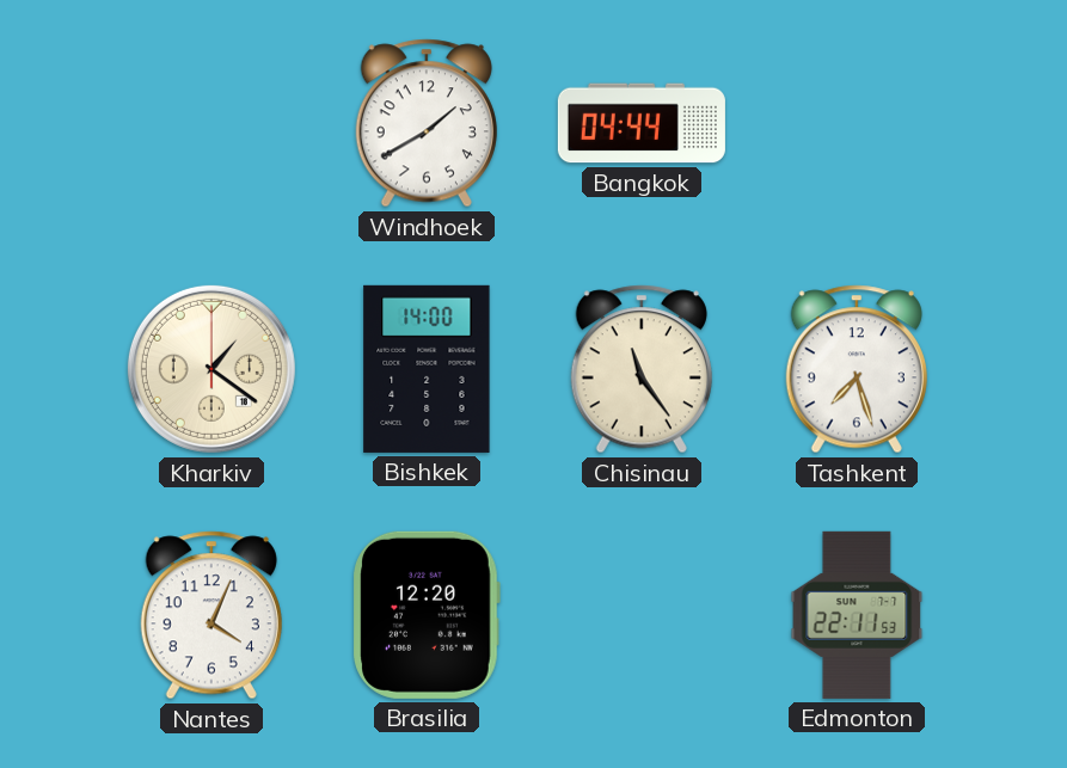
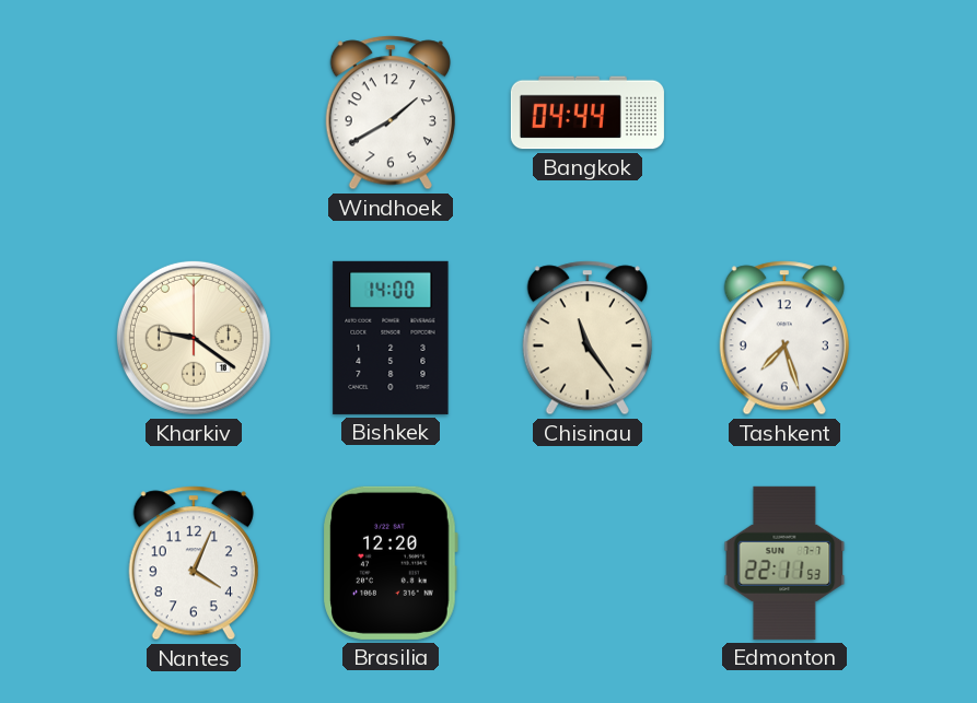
Kharkiv: 1:21 -> 9:21
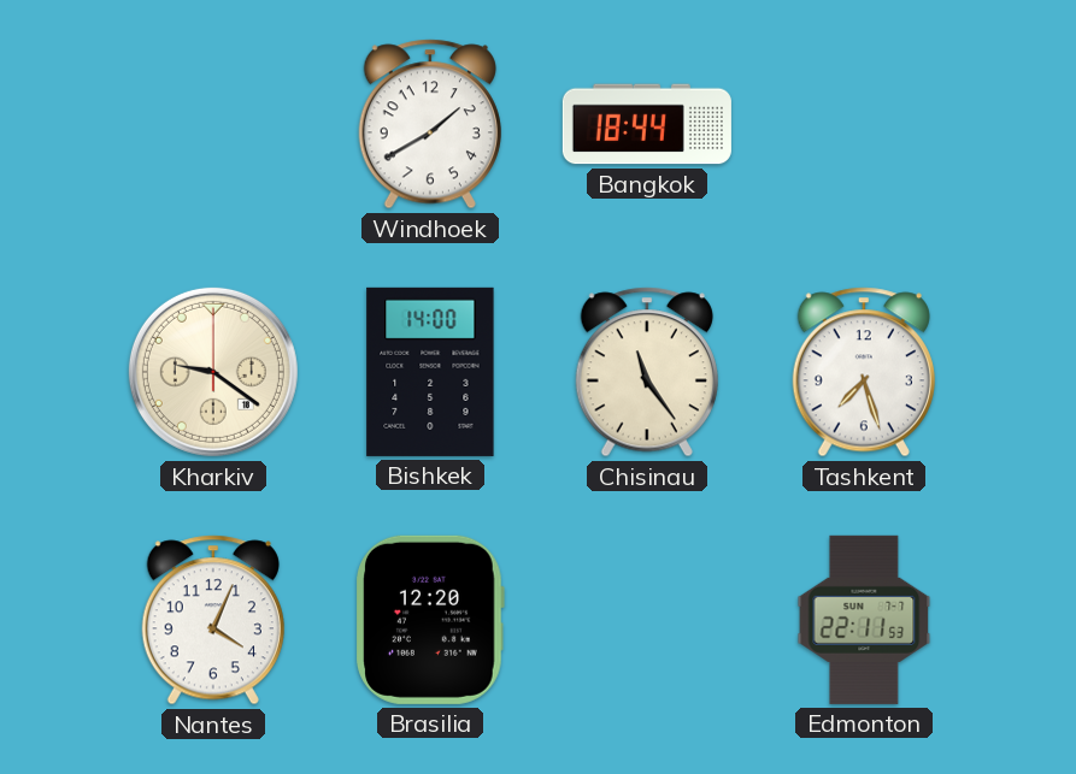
Bangkok: 04:44 -> 18:44
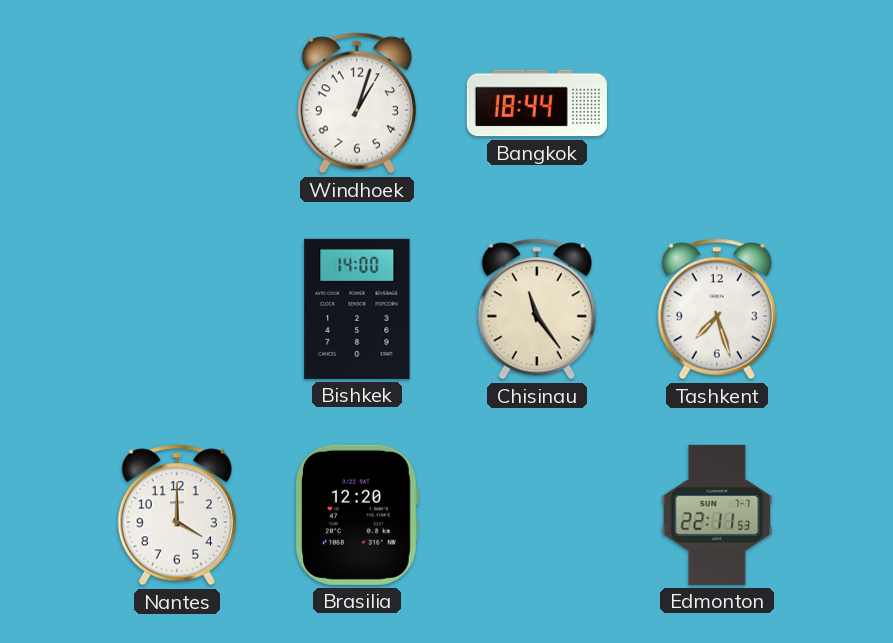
Windhoek: 1:40 -> 1:03
Kharkiv: 9:21 -> none
Nantes: 4:04 -> 4:00
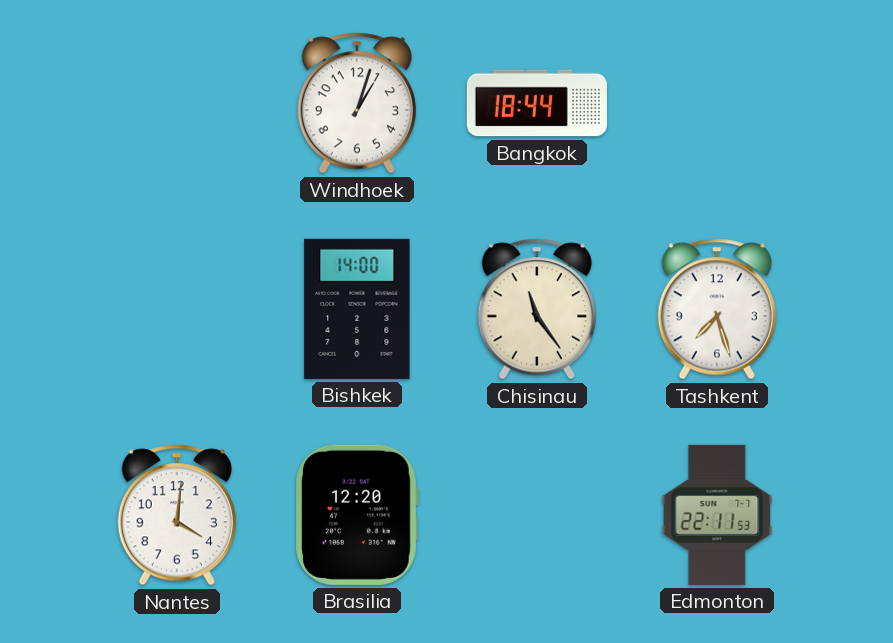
Nantes: 4:00 -> 4:01
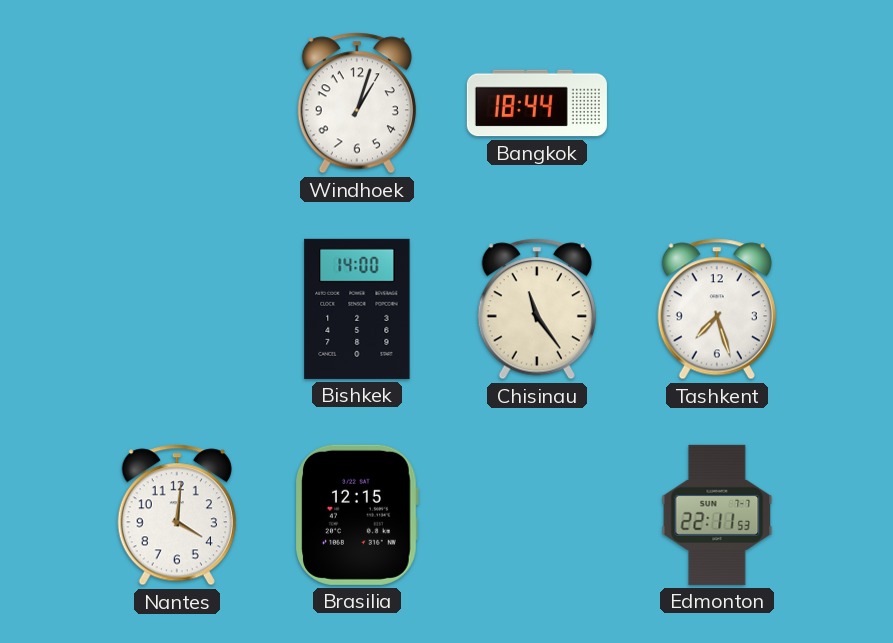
Brasilia: 12:20 -> 12:15
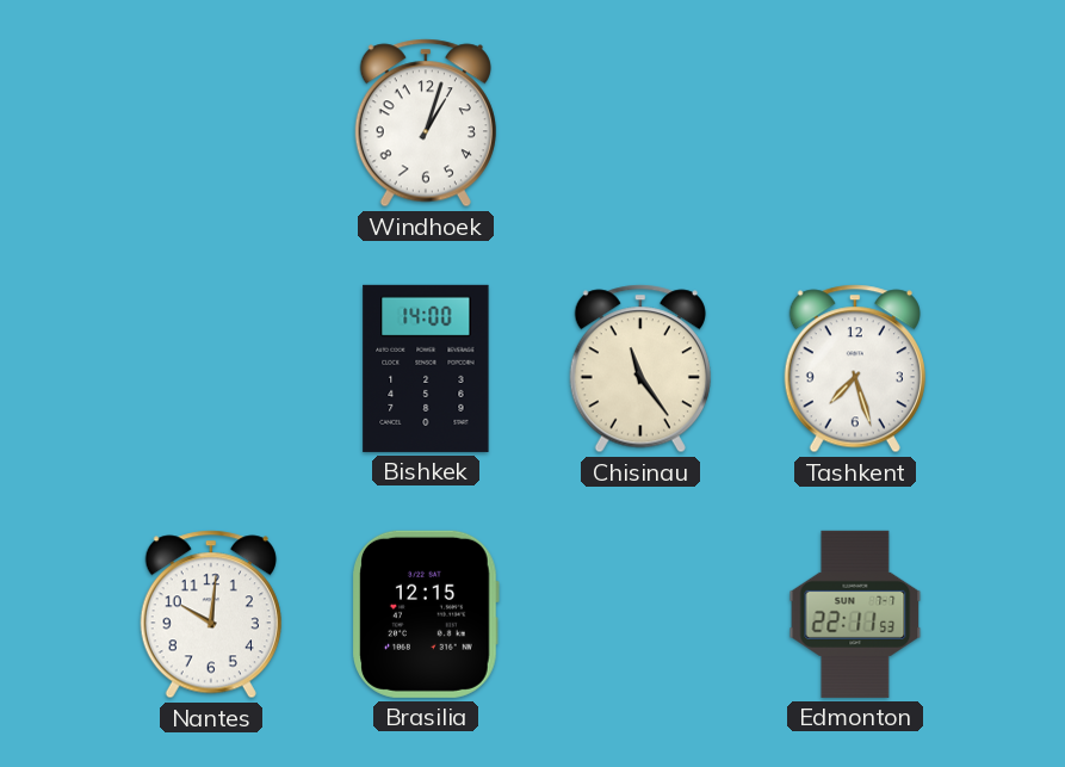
Bangkok: 18:44 -> none
Nantes: 4:01 -> 10:01
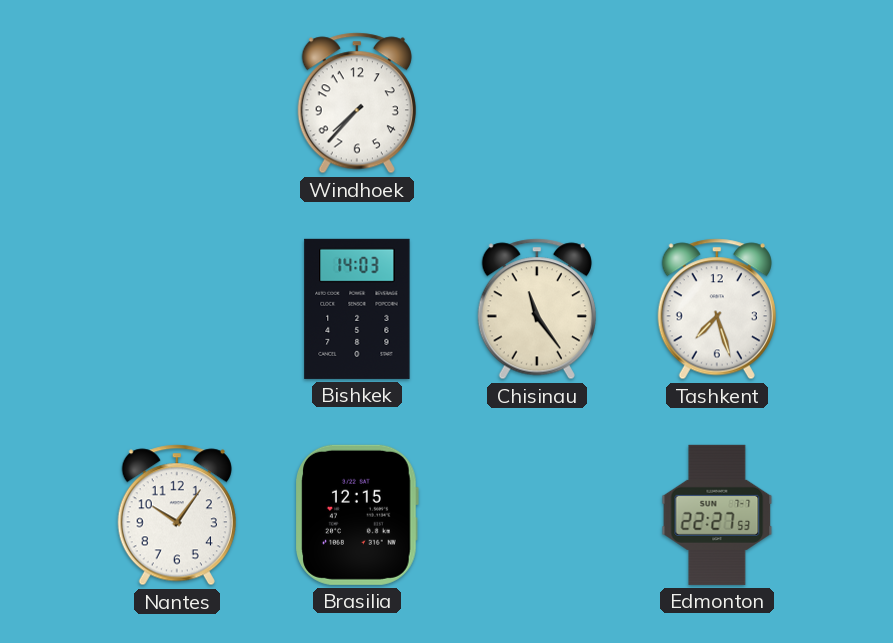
Windhoek: 1:03 -> 7:37
Bishkek: 14:00 -> 14:03
Nantes: 10:01 -> 10:06
Edmonton: 22:11 -> 22:27
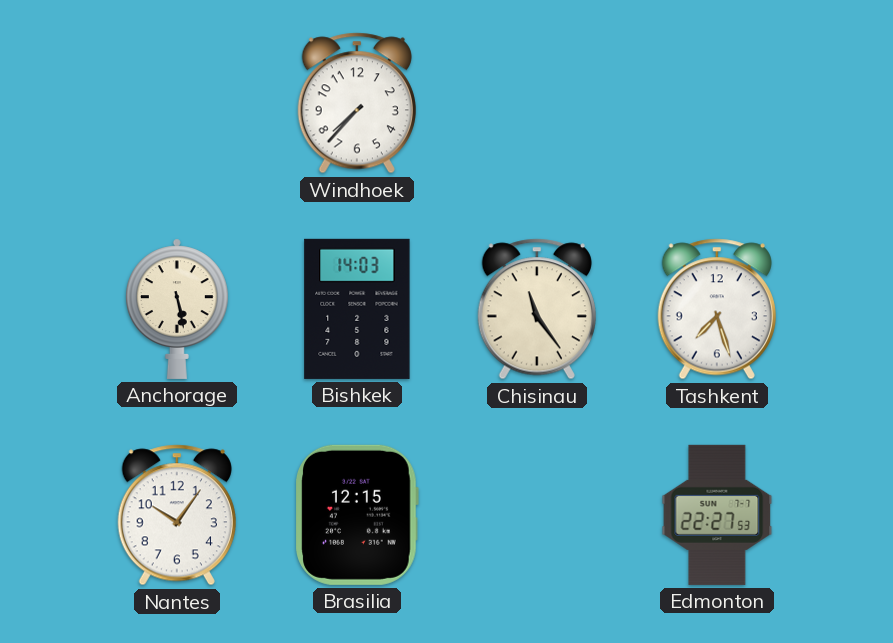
Anchorage: none -> 5:28
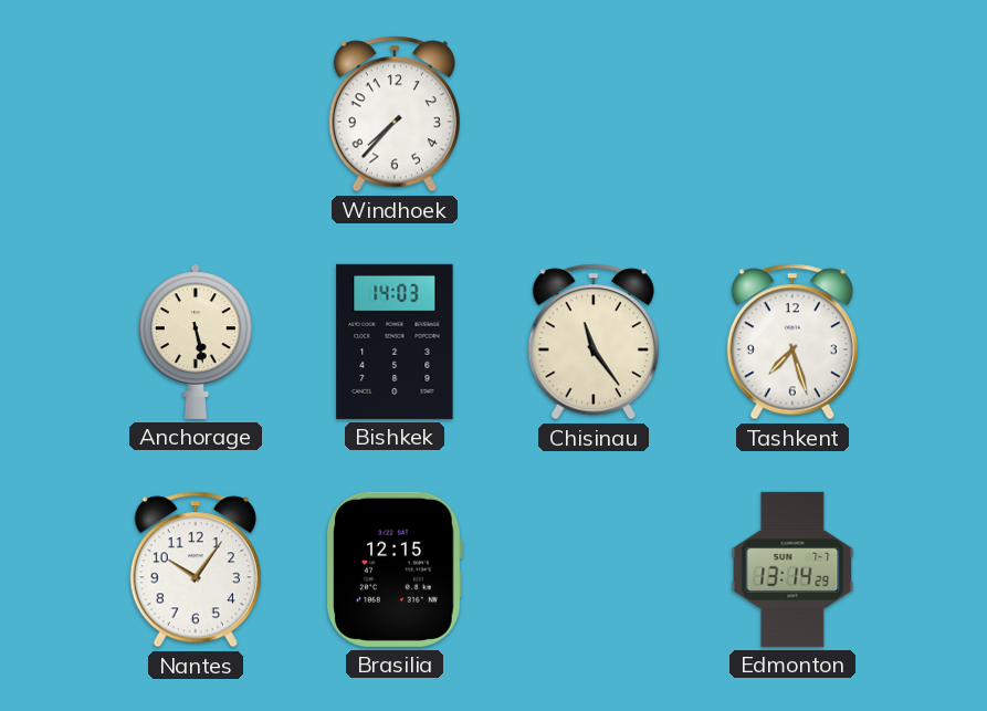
Edmonton: 22:27 -> 13:14
